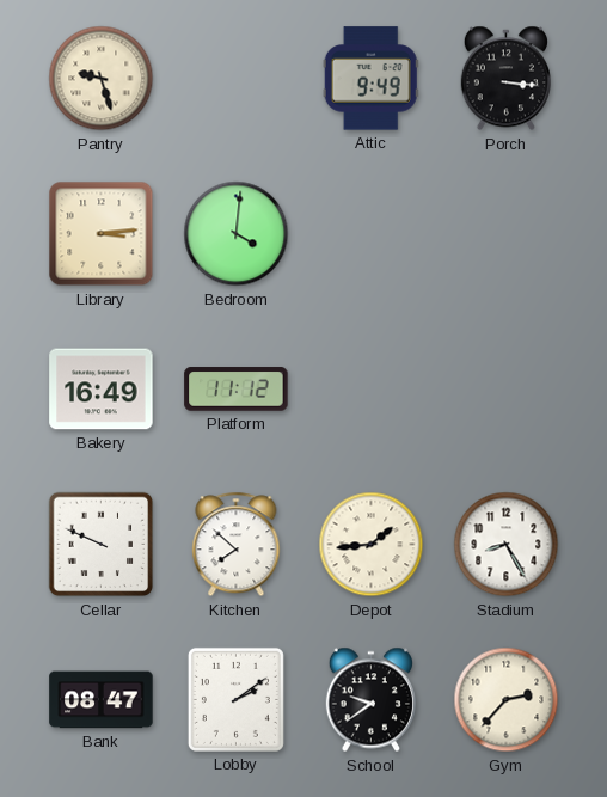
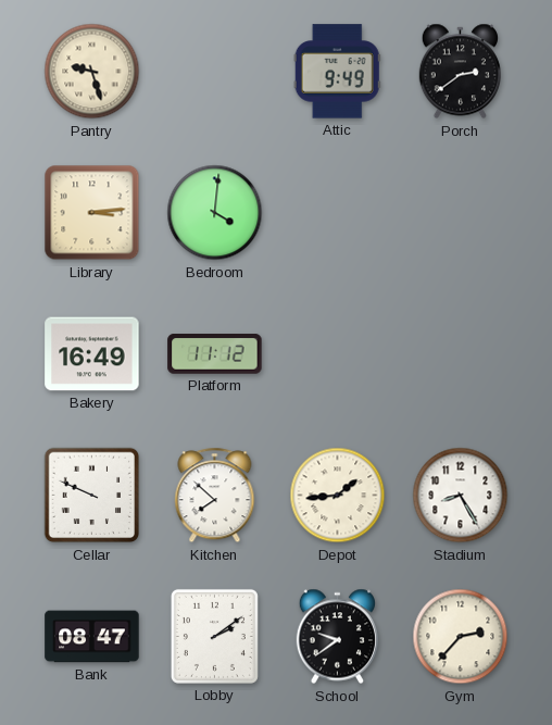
Porch: 3:16 -> 2:39
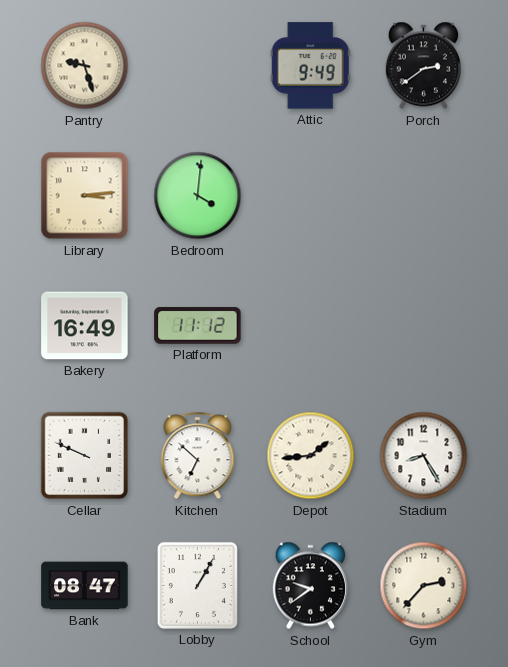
Kitchen: 7:52 -> 6:52
Lobby: 2:09 -> 1:05
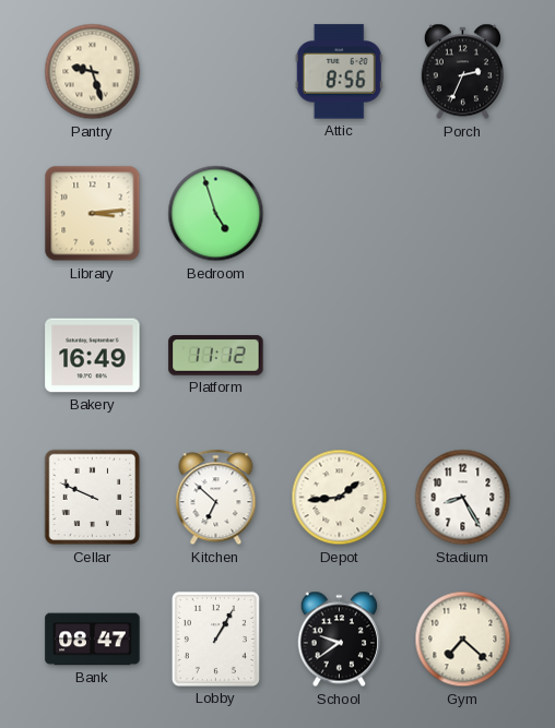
Attic: 9:49 -> 8:56
Porch: 2:39 -> 2:34
Bedroom: 4:01 -> 4:57
Gym: 2:37 -> 7:22
